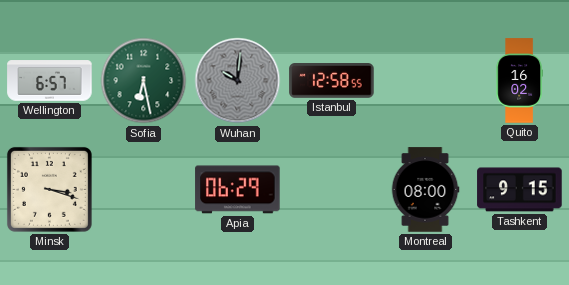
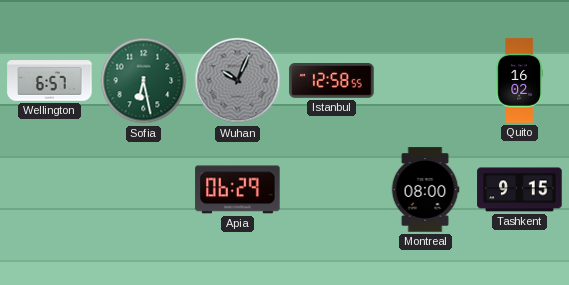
Wuhan: 10:01 -> 10:04
Minsk: 3:18 -> none
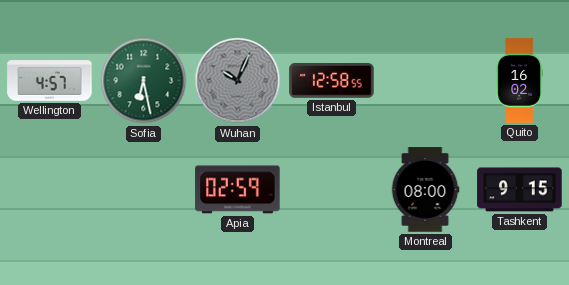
Wellington: 6:57 -> 4:57
Apia: 06:29 -> 02:59
